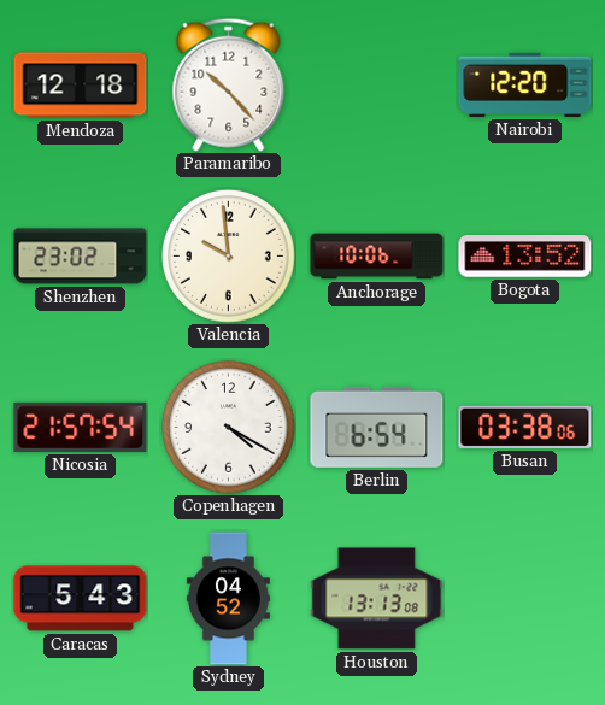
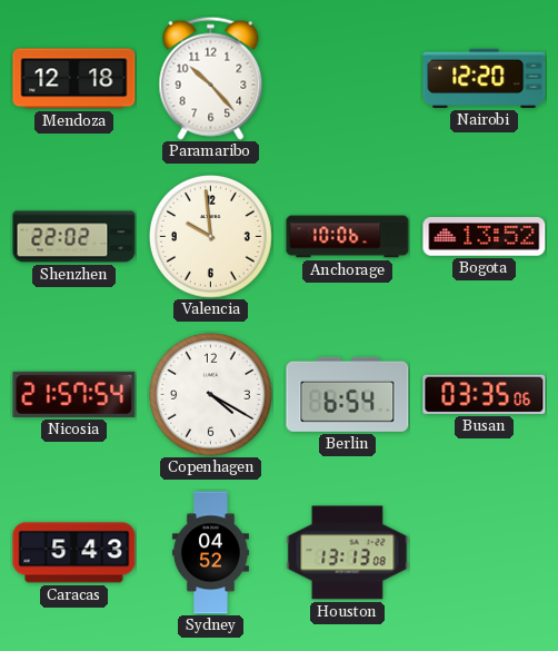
Shenzhen: 23:02 -> 22:02
Busan: 03:38 -> 03:35
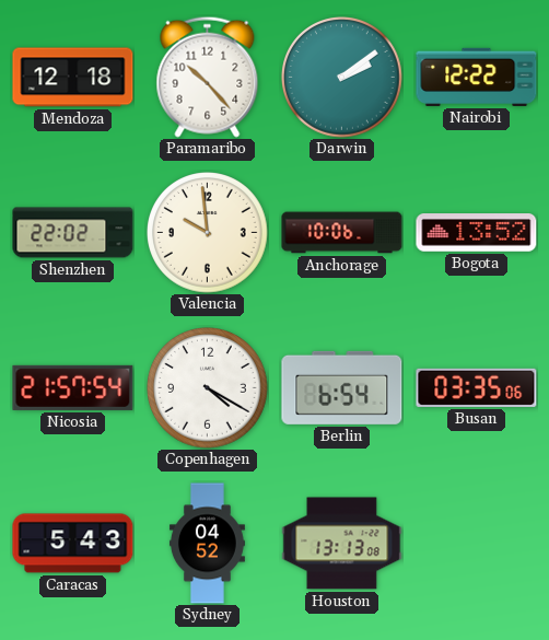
Darwin: none -> 2:09
Nairobi: 12:20 -> 12:22
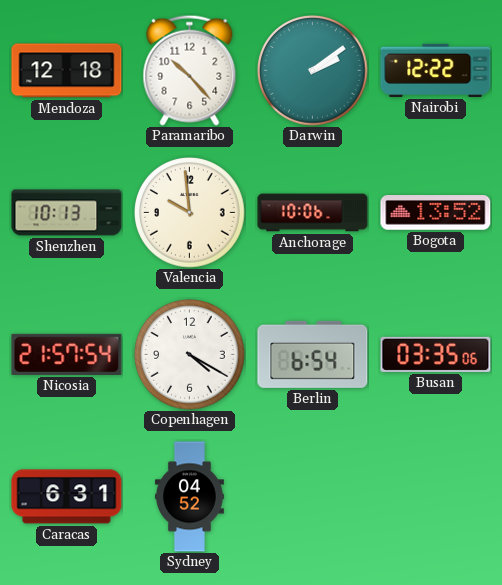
Shenzhen: 22:02 -> 10:13
Caracas: 5:43 -> 6:31
Houston: 13:13 -> none
